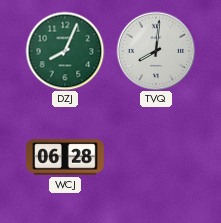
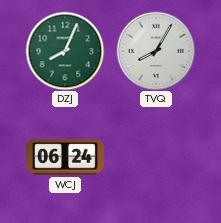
TVQ: 8:01 -> 8:05
WCJ: 06:28 -> 06:24
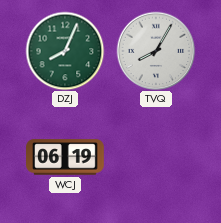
WCJ: 06:24 -> 06:19
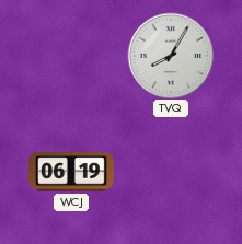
DZJ: 8:04 -> none
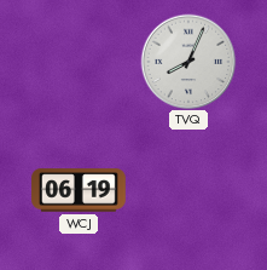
TVQ: 8:05 -> 8:04
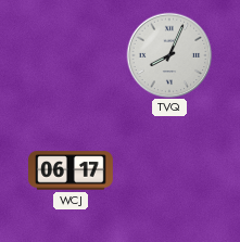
WCJ: 06:19 -> 06:17
